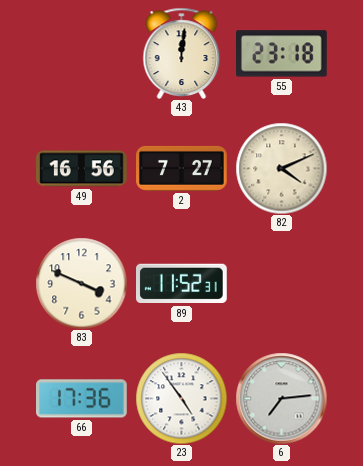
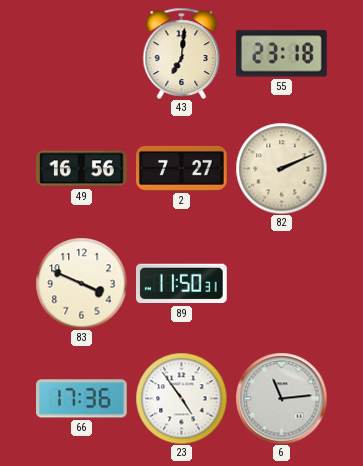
43: 12:01 -> 7:01
82: 4:11 -> 2:11
89: 11:52 -> 11:50
6: 7:14 -> 11:14
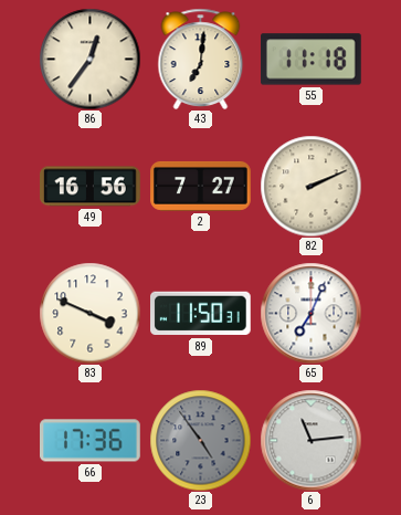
86: none -> 12:36
55: 23:18 -> 11:18
65: none -> 7:04
23 dial: white -> grey
